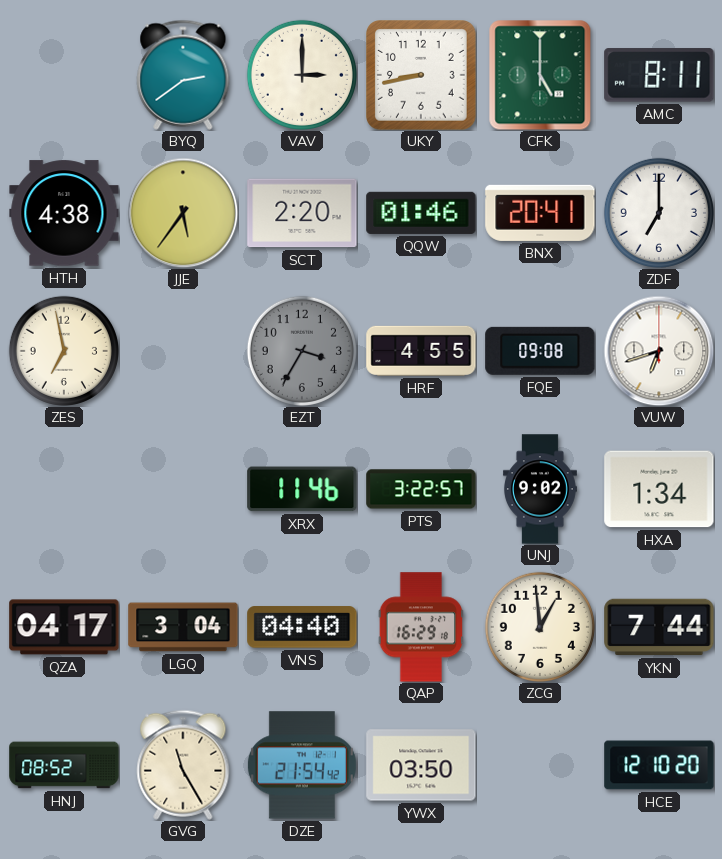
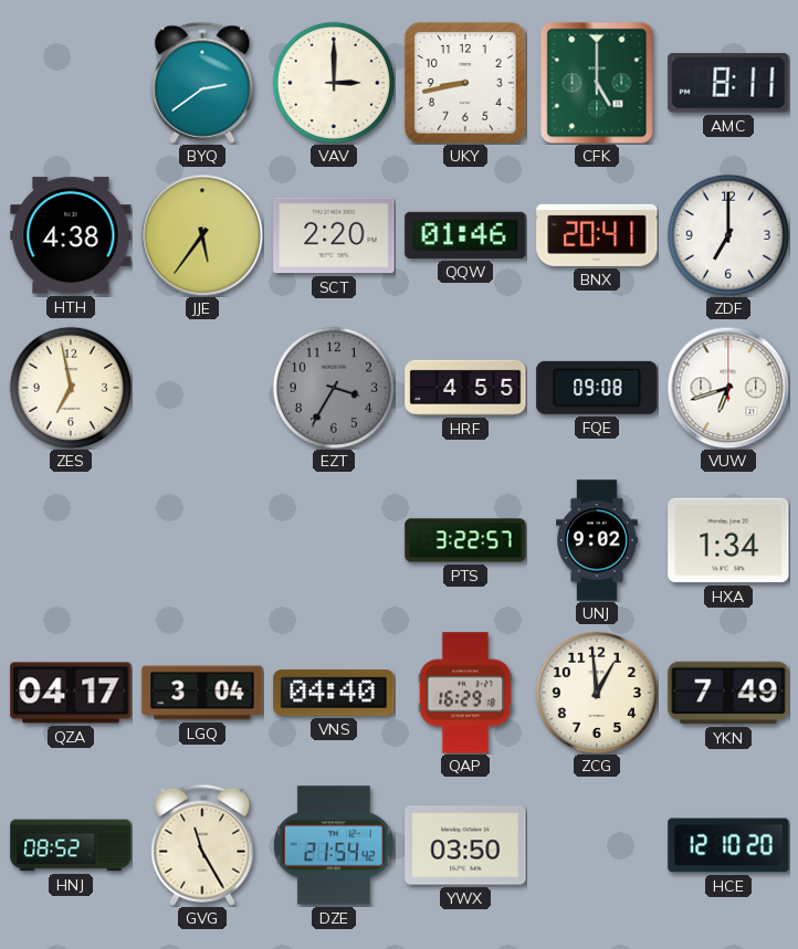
XRX: 11:46 -> none
YKN: 7:44 -> 7:49
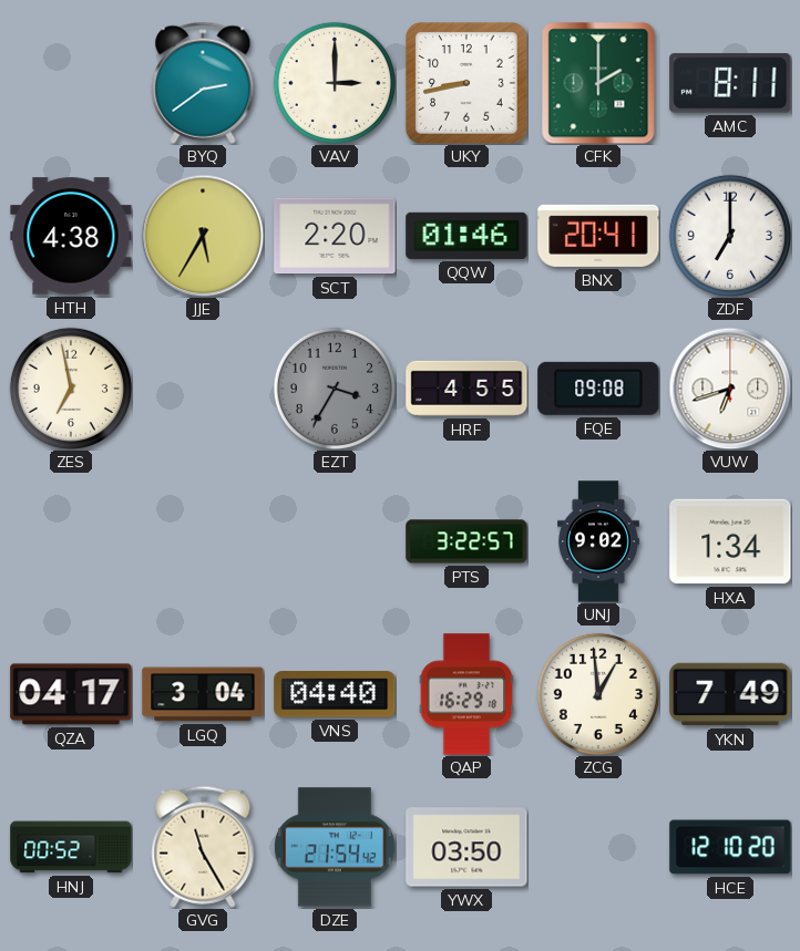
CFK: 5:00 -> 2:00
JJE: 5:36 -> 5:35
HNJ: 08:52 -> 00:52
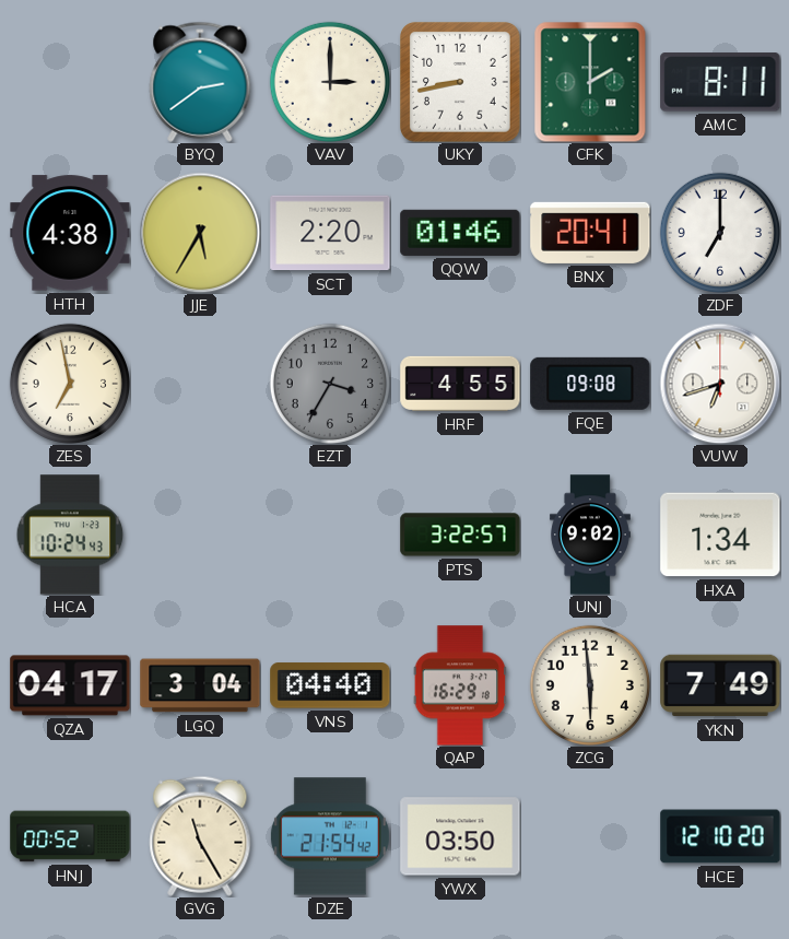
HCA: none -> 10:24
ZCG: 12:59 -> 5:59
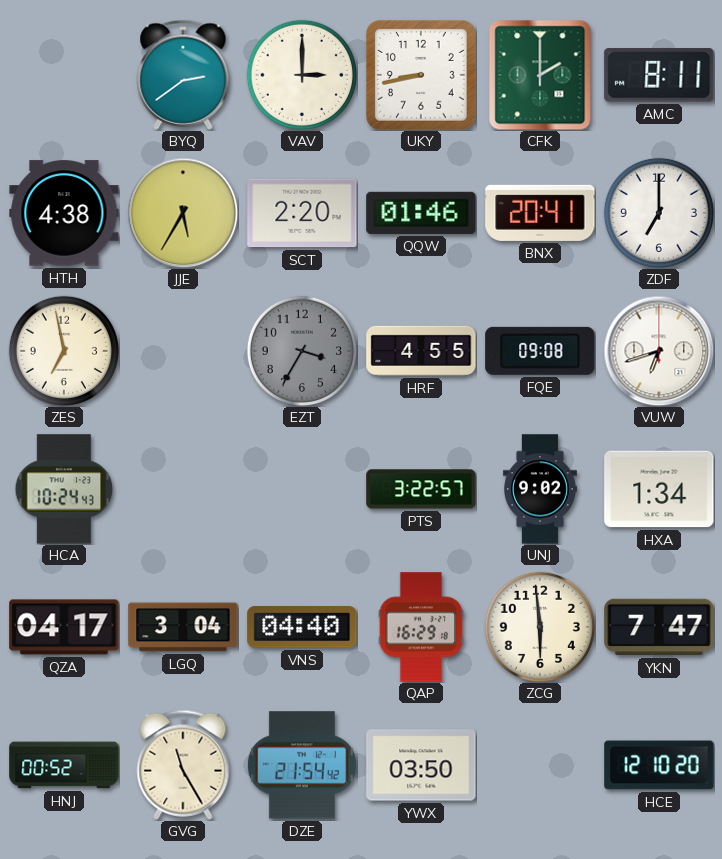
YKN: 7:49 -> 7:47
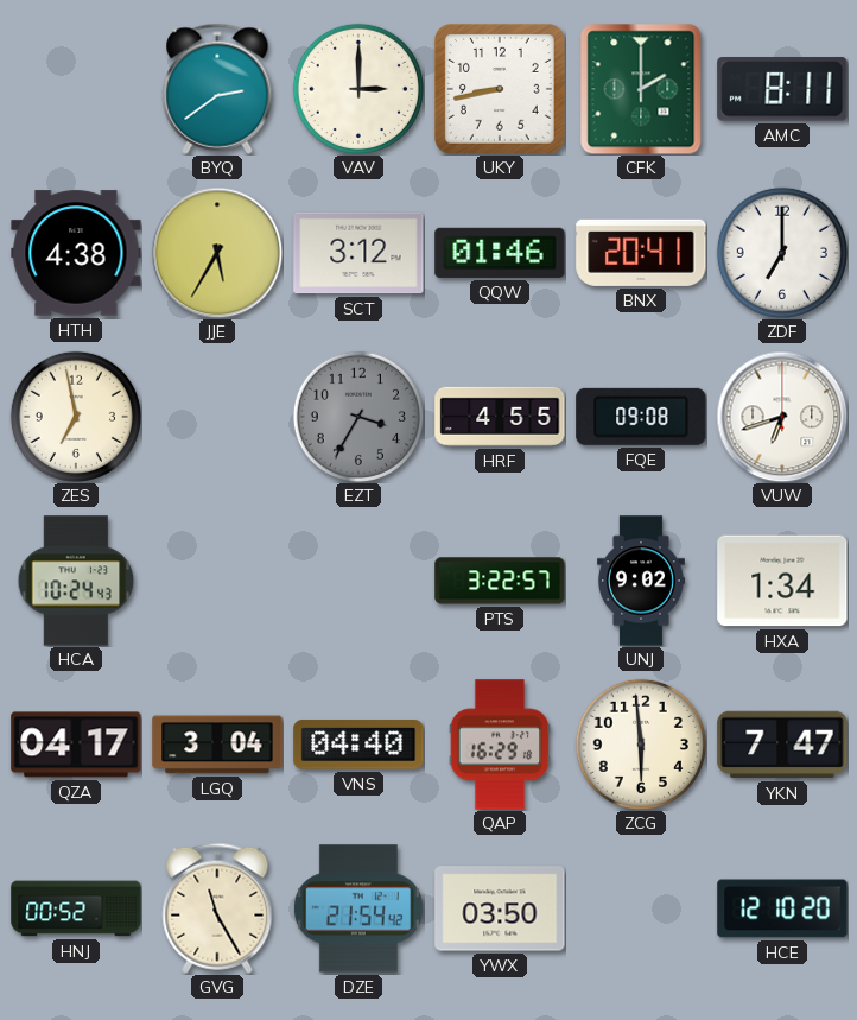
SCT: 2:20 -> 3:12
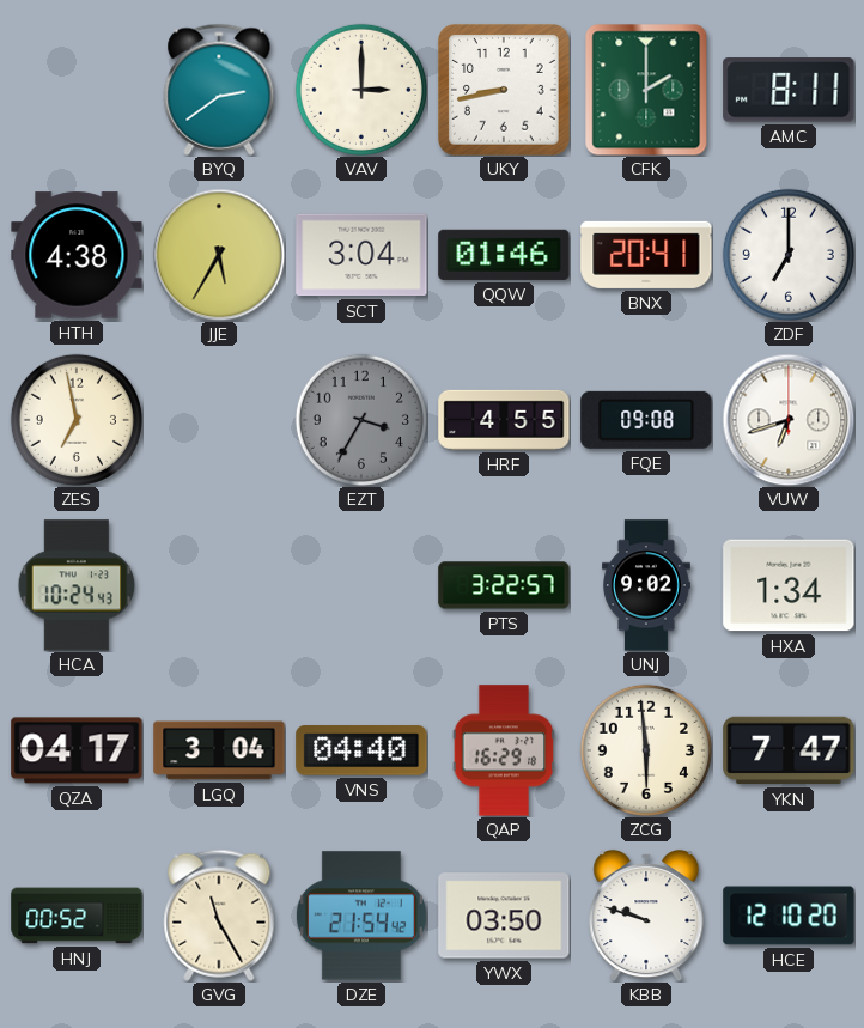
SCT: 3:12 -> 3:04
KBB: none -> 9:48
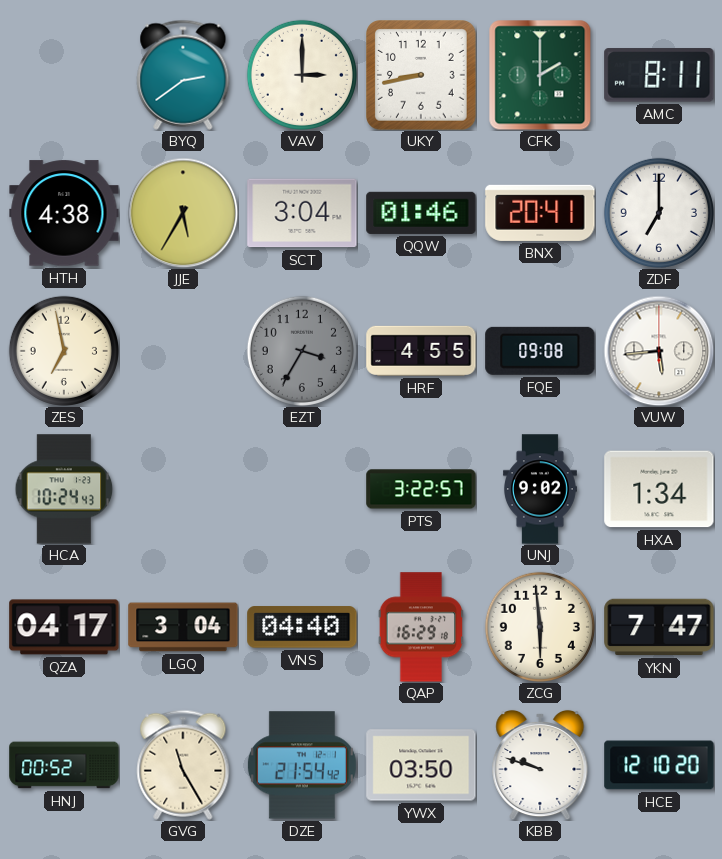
VUW: 6:42 -> 5:44
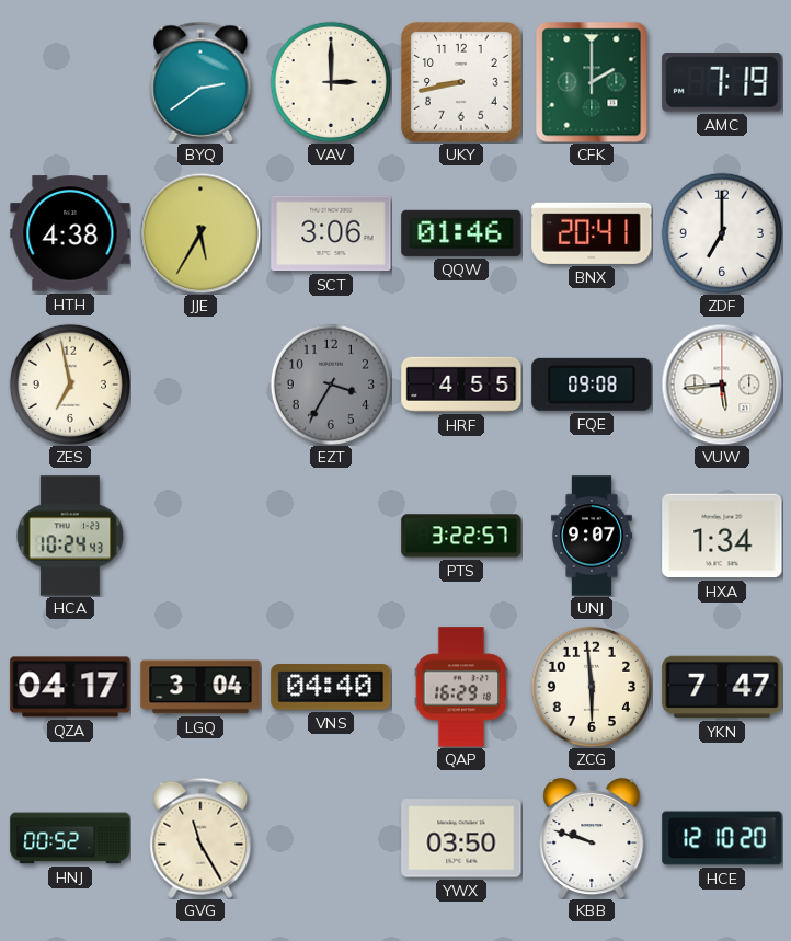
AMC: 8:11 -> 7:19
SCT: 3:04 -> 3:06
UNJ: 9:02 -> 9:07
DZE: 21:54 -> none
